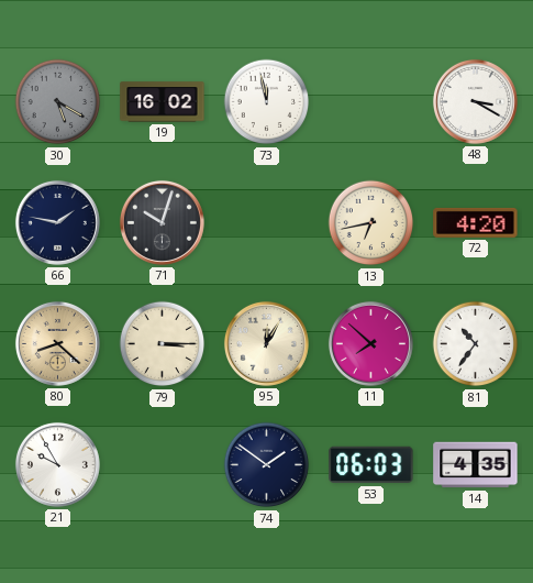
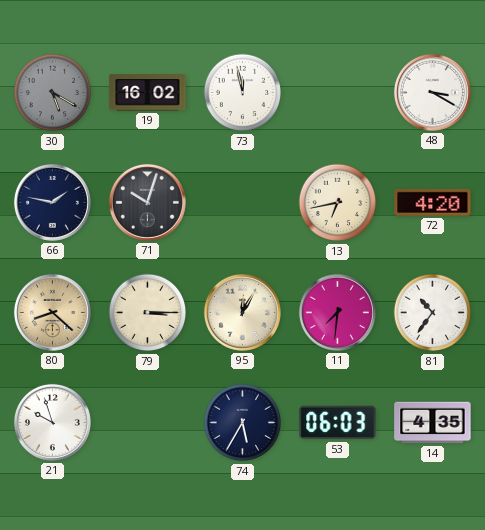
11: 7:52 -> 7:31
21: 9:55 -> 9:57
74: 1:51 -> 5:35
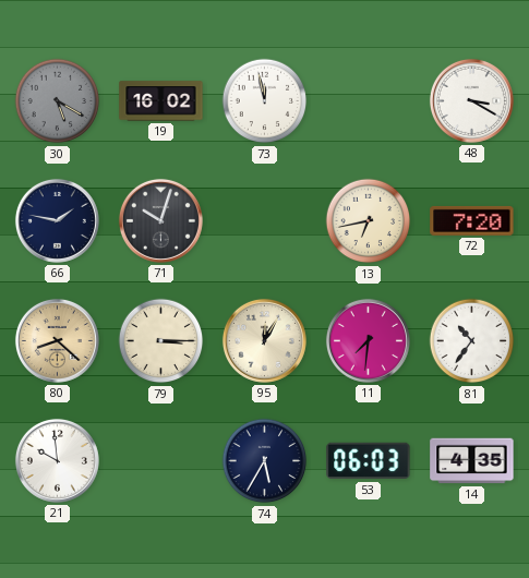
72: 4:20 -> 7:20
21: 9:57 -> 9:59
